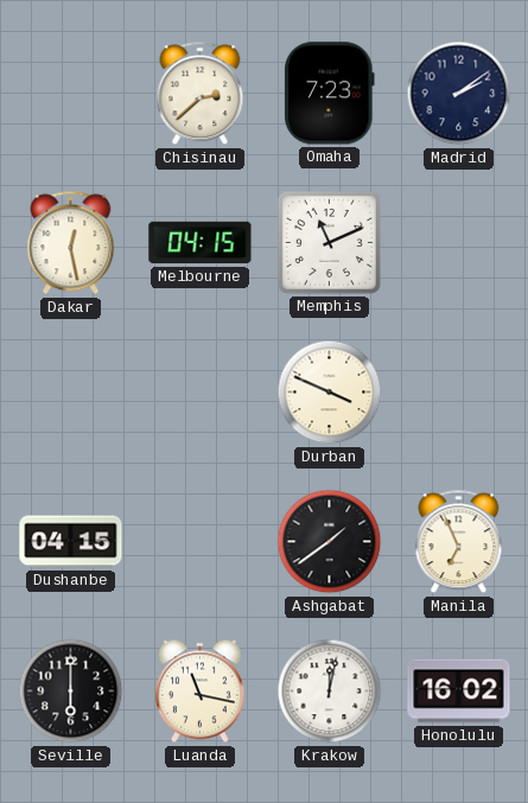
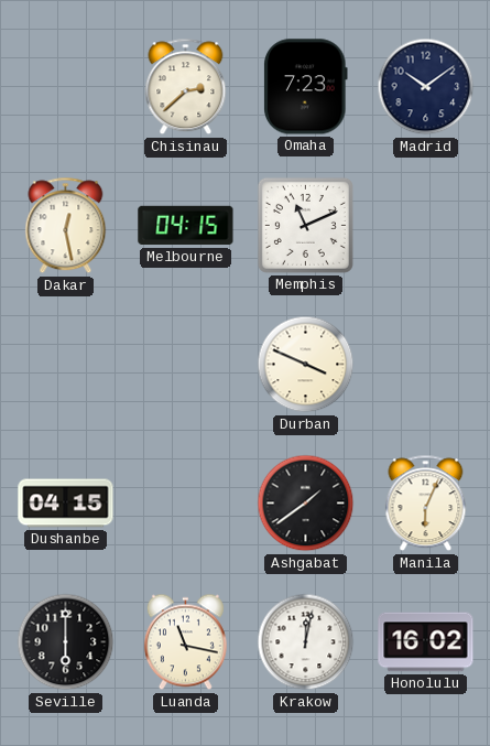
Madrid: 2:09 -> 10:09
Manila: 6:56 -> 6:04
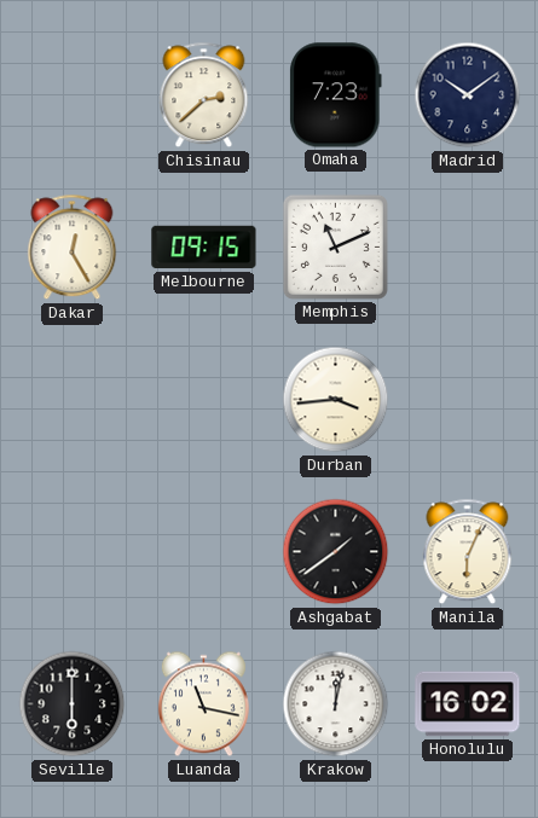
Dakar: 12:28 -> 12:25
Melbourne: 04:15 -> 09:15
Durban: 3:49 -> 3:44
Dushanbe: 04:15 -> none
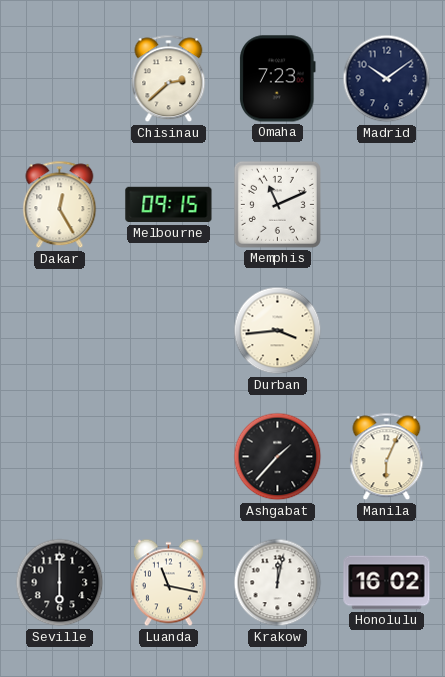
Ashgabat: 1:39 -> 1:37
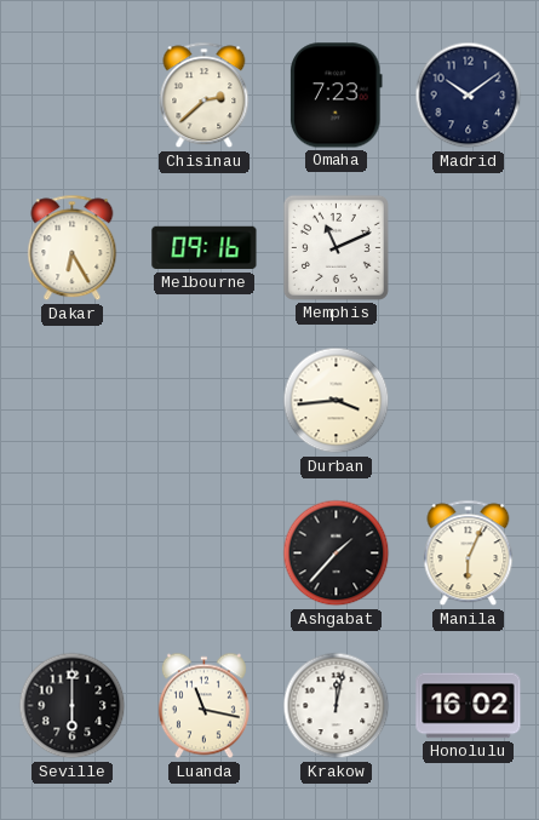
Dakar: 12:25 -> 6:25
Melbourne: 09:15 -> 09:16
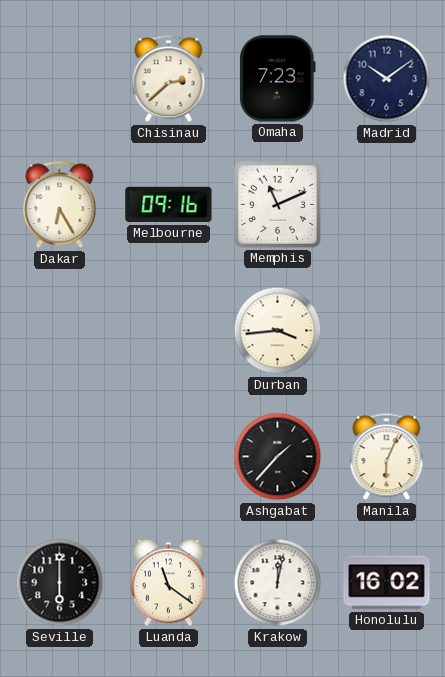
Luanda: 11:17 -> 11:21
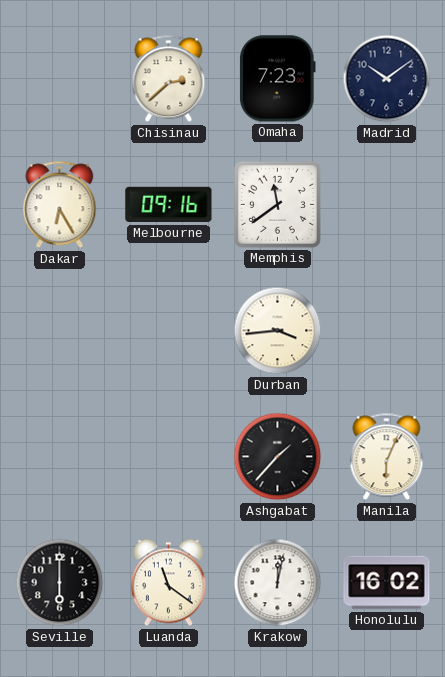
Memphis: 11:11 -> 11:39
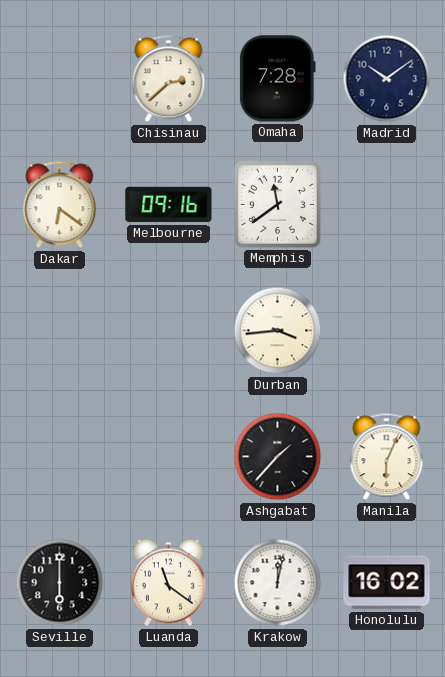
Omaha: 7:23 -> 7:28
Dakar: 6:25 -> 6:21
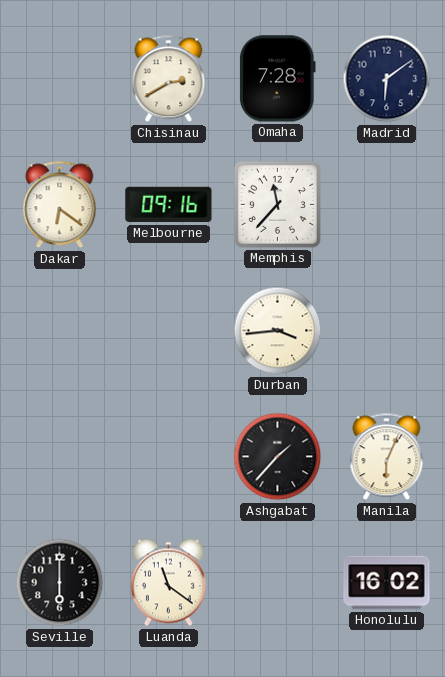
Chisinau: 2:38 -> 2:40
Madrid: 10:09 -> 6:09
Memphis: 11:39 -> 11:37
Krakow: 12:02 -> none
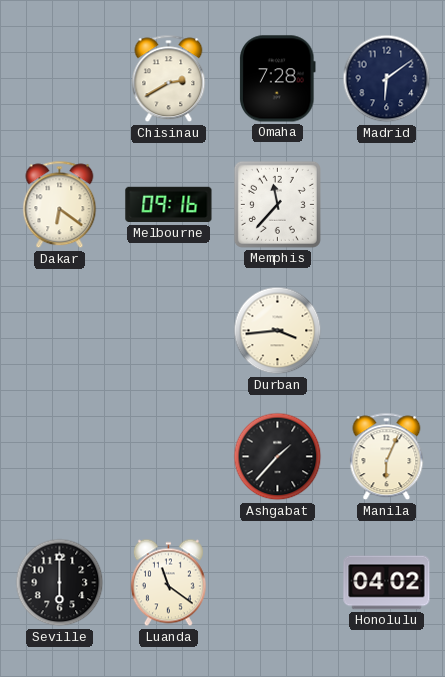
Honolulu: 16:02 -> 04:02
